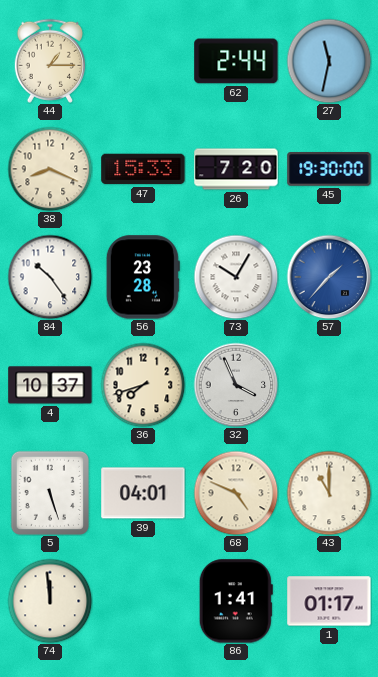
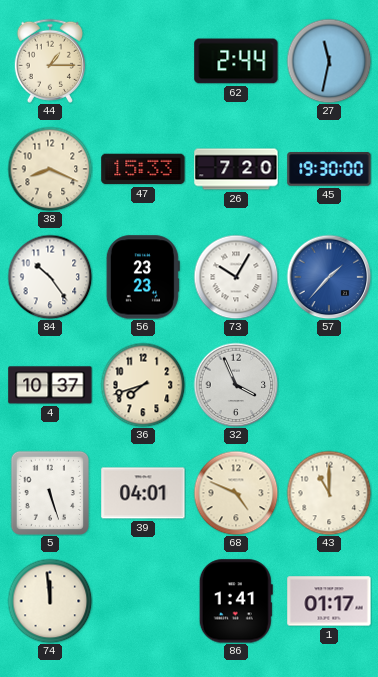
56: 23:28 -> 23:23
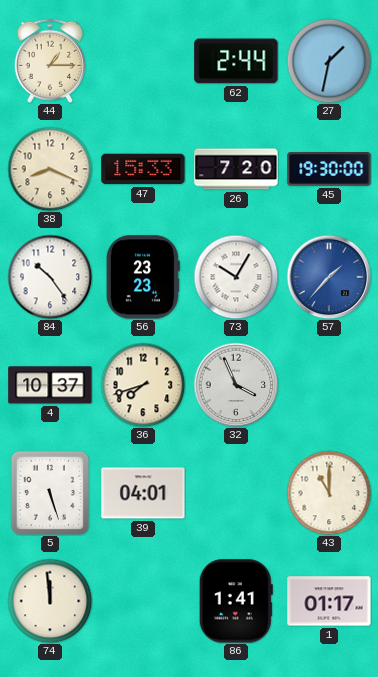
27: 11:32 -> 1:32
68: 4:49 -> none
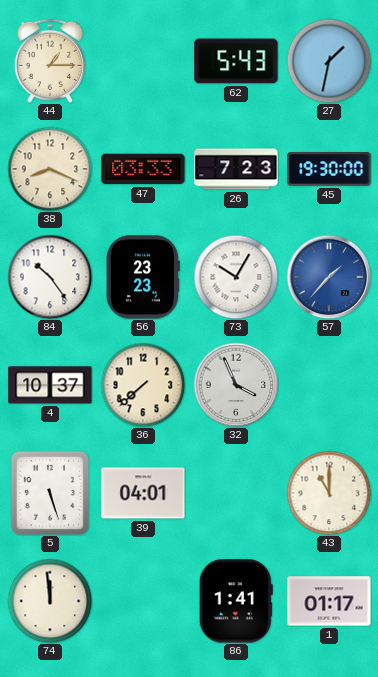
62: 2:44 -> 5:43
47: 15:33 -> 03:33
26: 7:20 -> 7:23
36: 7:42 -> 7:38
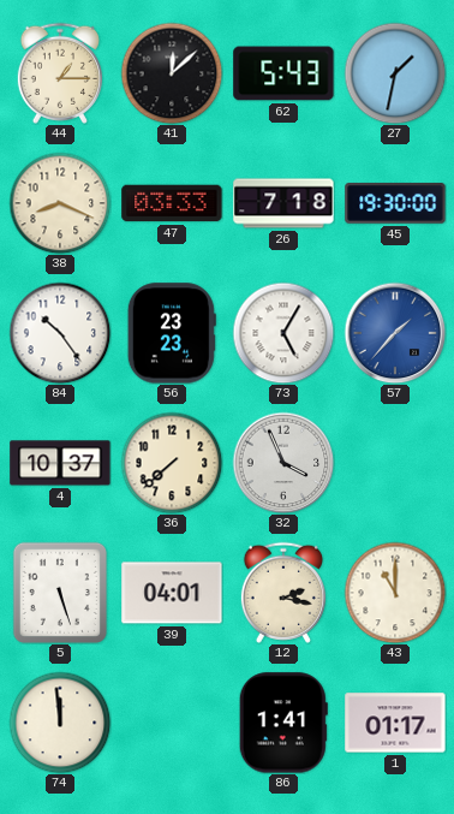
41: none -> 12:08
26: 7:23 -> 7:18
73: 10:05 -> 5:05
12: none -> 2:17
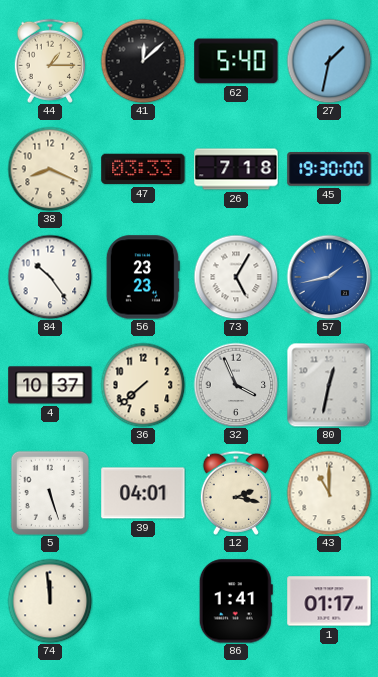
62: 5:43 -> 5:40
57: 1:37 -> 1:43
80: none -> 12:32
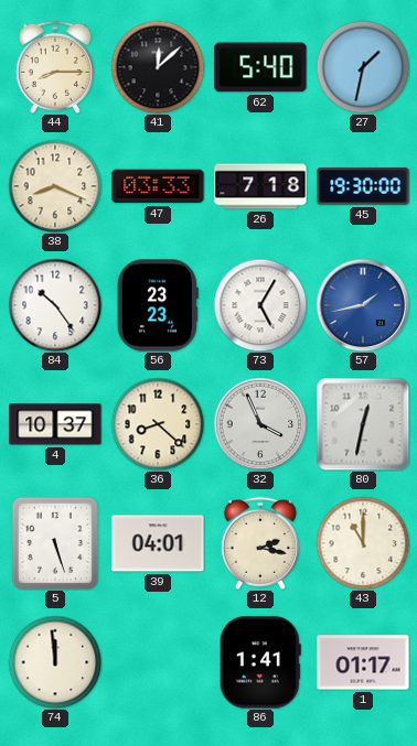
44: 1:15 -> 8:15
36: 7:38 -> 8:22
